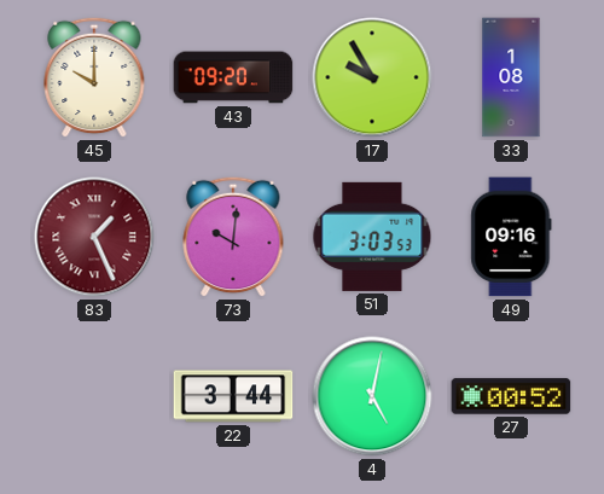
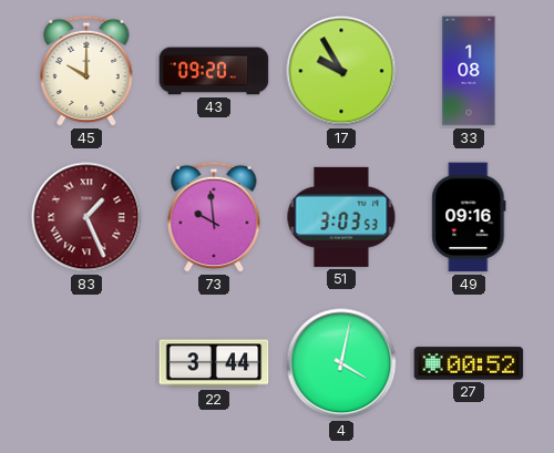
73: 10:01 -> 9:59
4: 5:02 -> 4:02
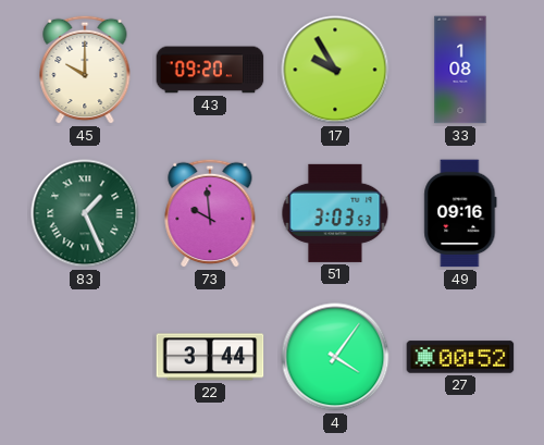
83 dial: burgundy -> green
4: 4:02 -> 4:06
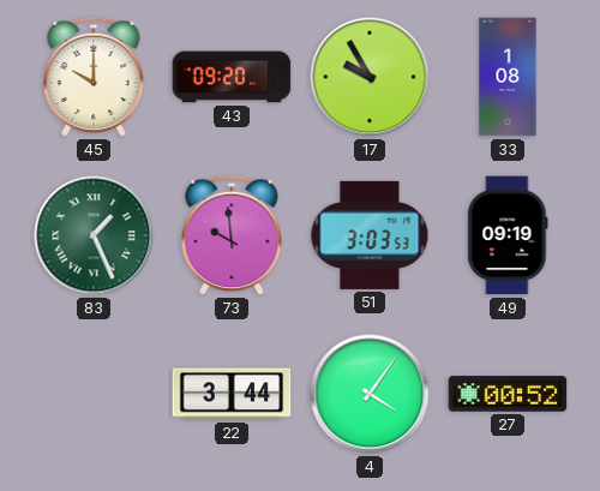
49: 09:16 -> 09:19
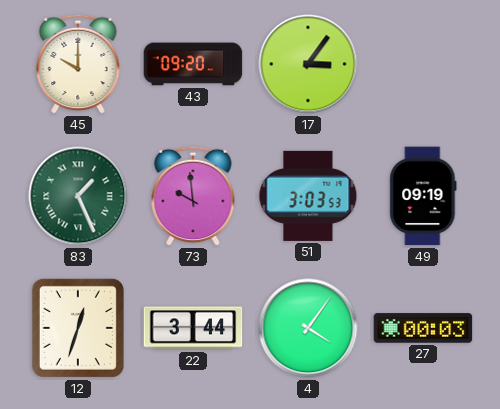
17: 9:55 -> 3:06
33: 1:08 -> none
12: none -> 12:33
27: 00:52 -> 00:03
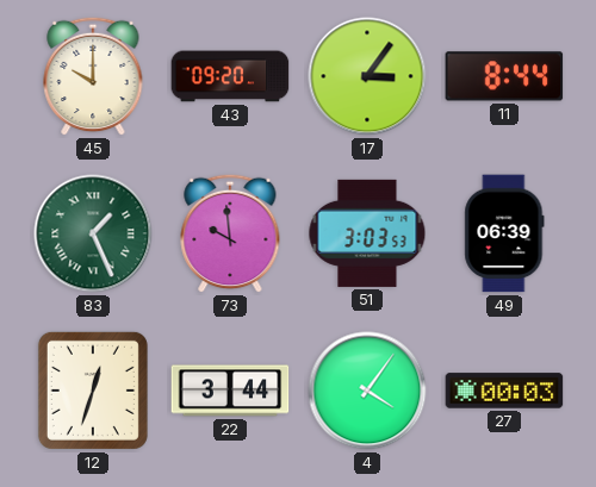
11: none -> 8:44
49: 09:19 -> 06:39
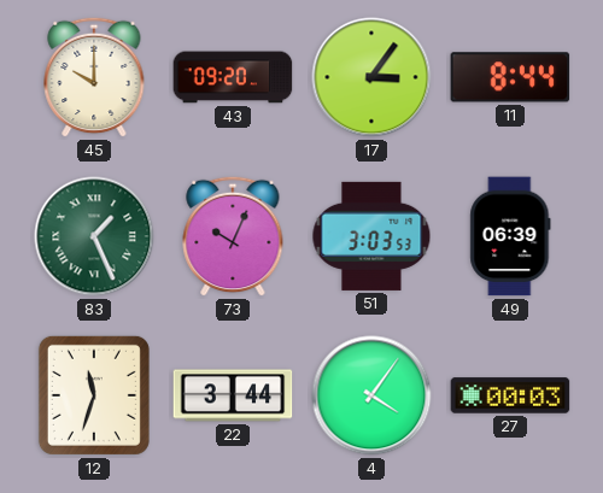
73: 9:59 -> 10:04
12: 12:33 -> 11:33
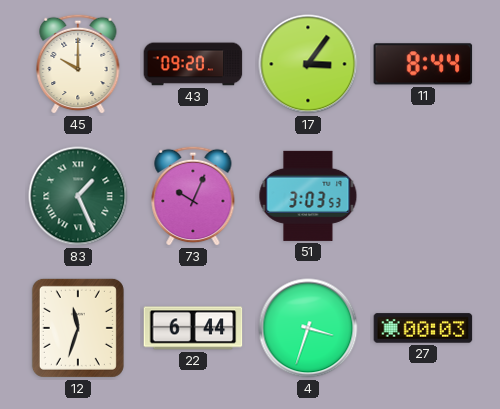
49: 06:39 -> none
22: 3:44 -> 6:44
4: 4:06 -> 3:33
